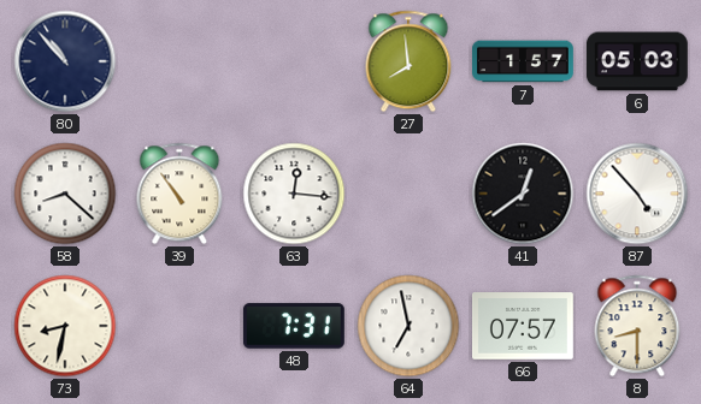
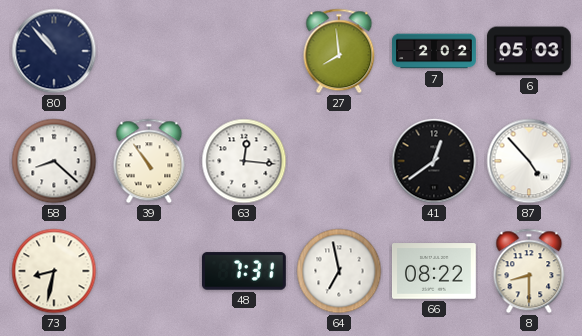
7: 1:57 -> 2:02
66: 07:57 -> 08:22
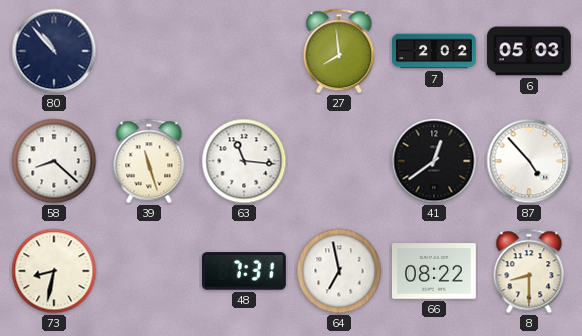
39: 10:54 -> 11:27
63: 12:16 -> 11:16
